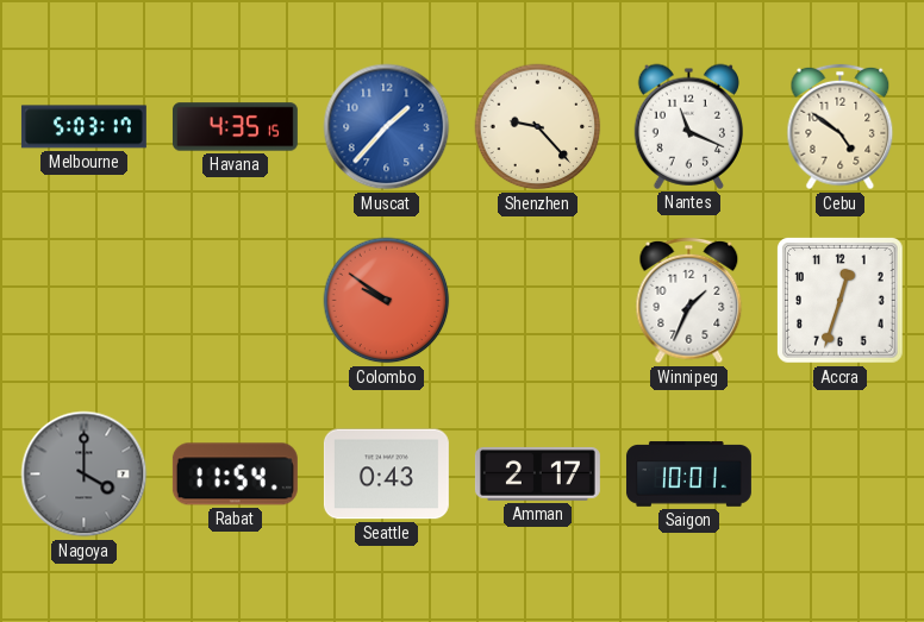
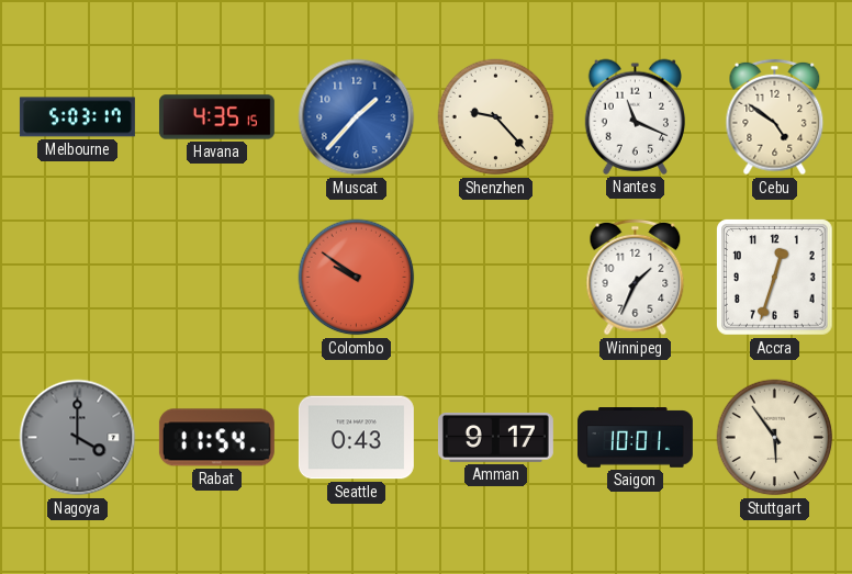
Amman: 2:17 -> 9:17
Stuttgart: none -> 5:54
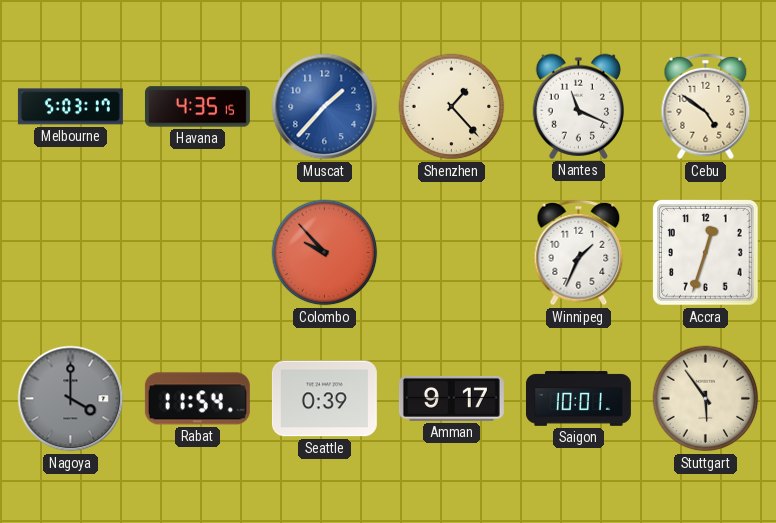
Shenzhen: 9:23 -> 1:23
Colombo: 9:51 -> 9:53
Seattle: 0:43 -> 0:39
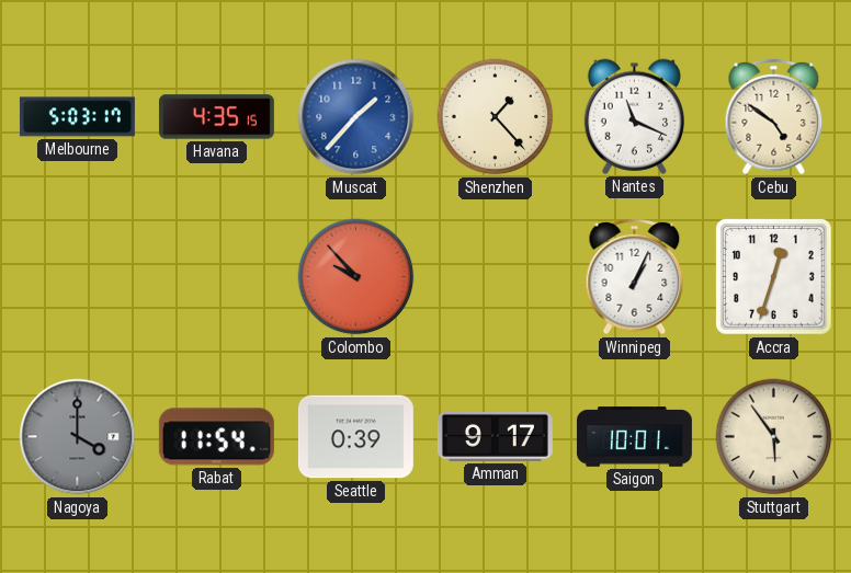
Winnipeg: 1:34 -> 1:04
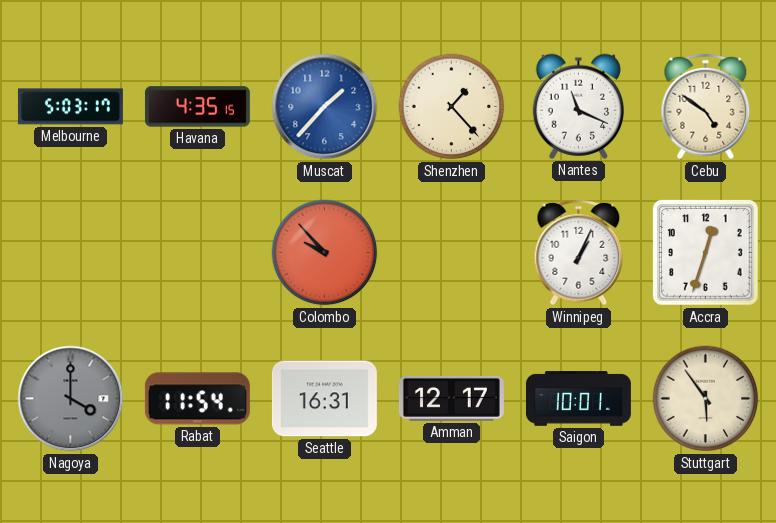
Seattle: 0:39 -> 16:31
Amman: 9:17 -> 12:17
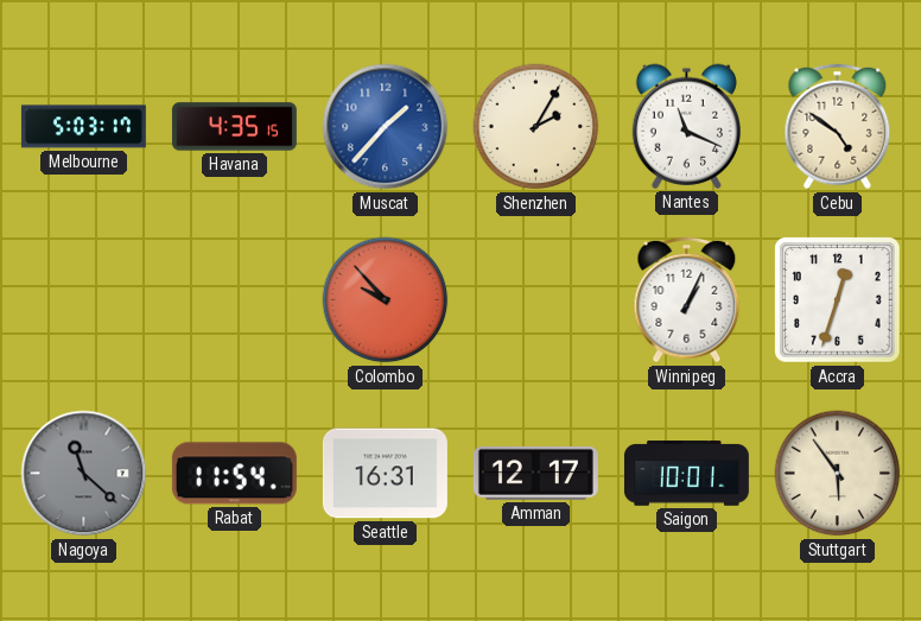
Shenzhen: 1:23 -> 2:05
Nagoya: 4:00 -> 11:22
